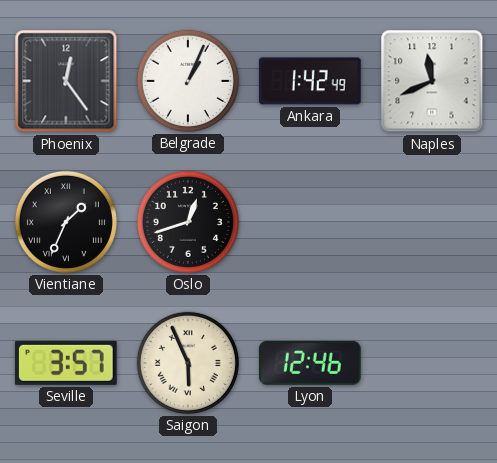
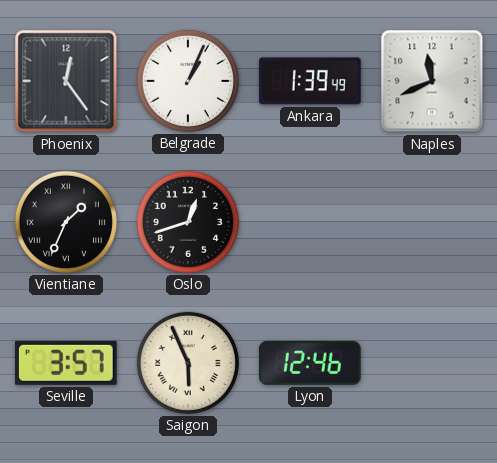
Ankara: 1:42 -> 1:39
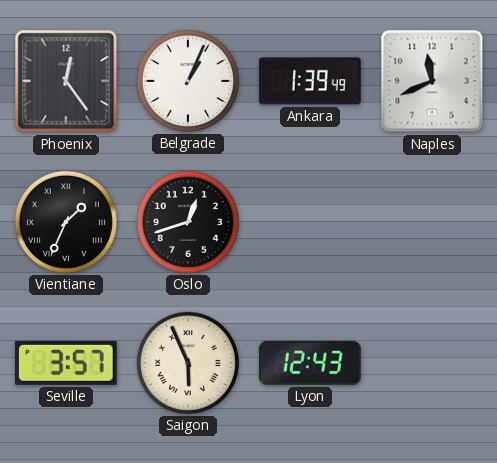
Lyon: 12:46 -> 12:43
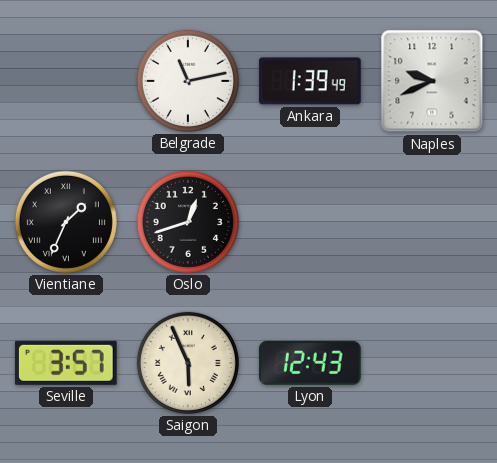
Phoenix: 12:24 -> none
Belgrade: 1:04 -> 11:13
Naples: 11:41 -> 9:41
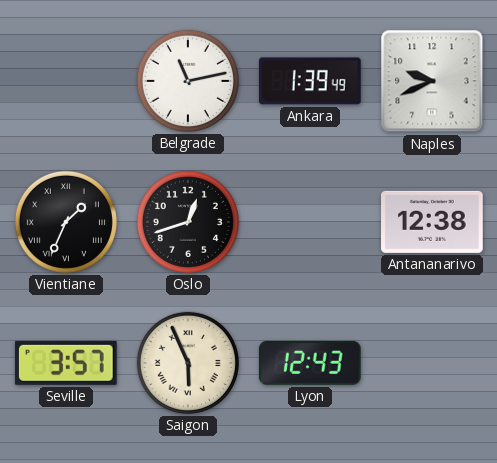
Antananarivo: none -> 12:38
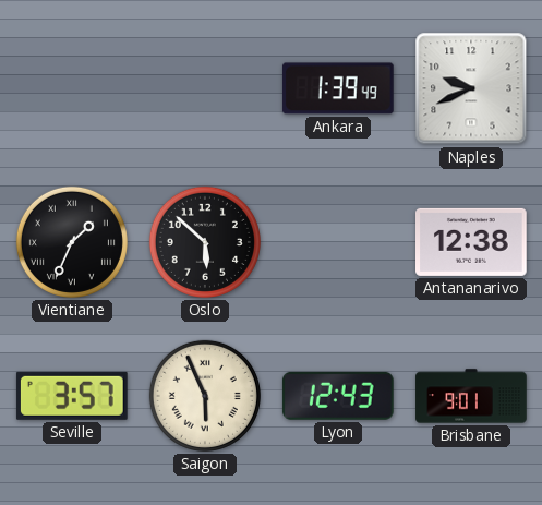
Belgrade: 11:13 -> none
Oslo: 12:42 -> 5:52
Brisbane: none -> 9:01
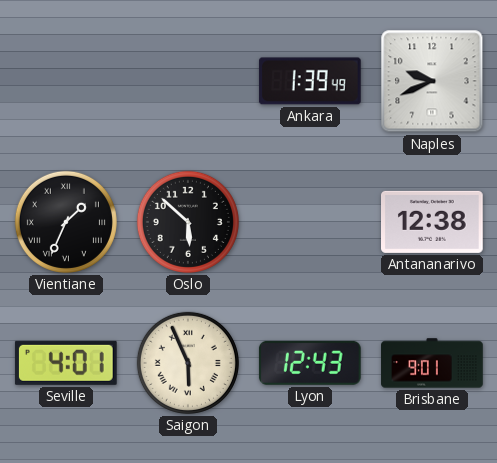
Seville: 3:57 -> 4:01
